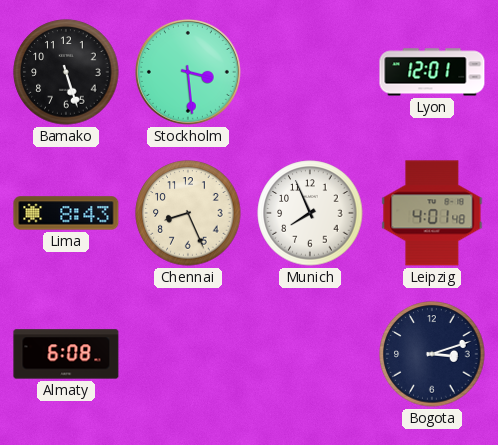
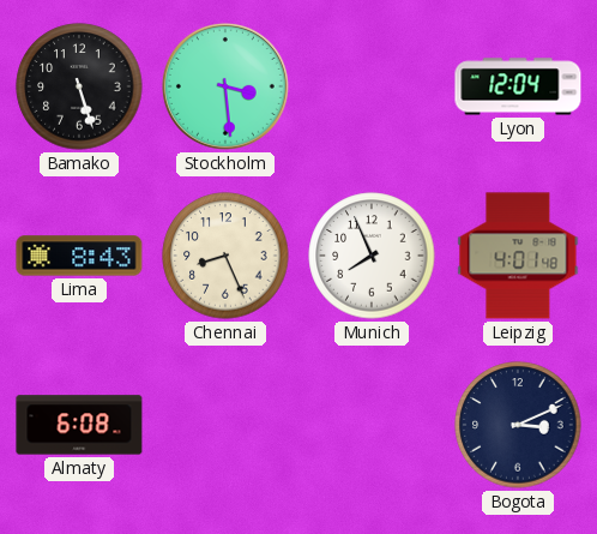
Lyon: 12:01 -> 12:04
Bogota: 3:12 -> 3:11
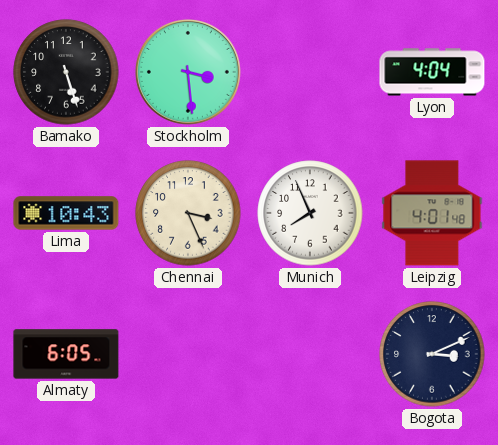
Lyon: 12:04 -> 4:04
Lima: 8:43 -> 10:43
Chennai: 8:26 -> 3:26
Almaty: 6:08 -> 6:05
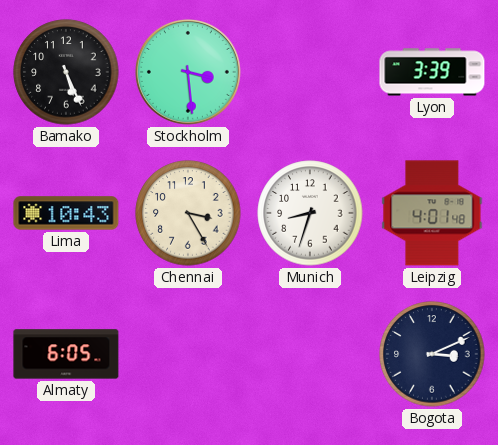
Bamako: 5:27 -> 5:26
Lyon: 4:04 -> 3:39
Chennai: 3:26 -> 3:25
Munich: 7:56 -> 8:33
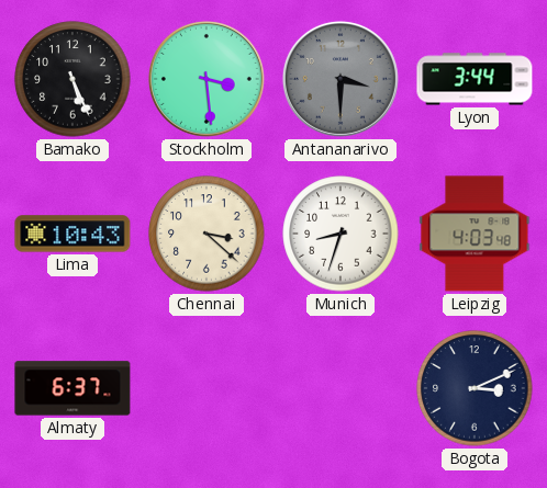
Antananarivo: none -> 3:30
Lyon: 3:39 -> 3:44
Chennai: 3:25 -> 3:22
Leipzig: 4:01 -> 4:03
Almaty: 6:05 -> 6:37
